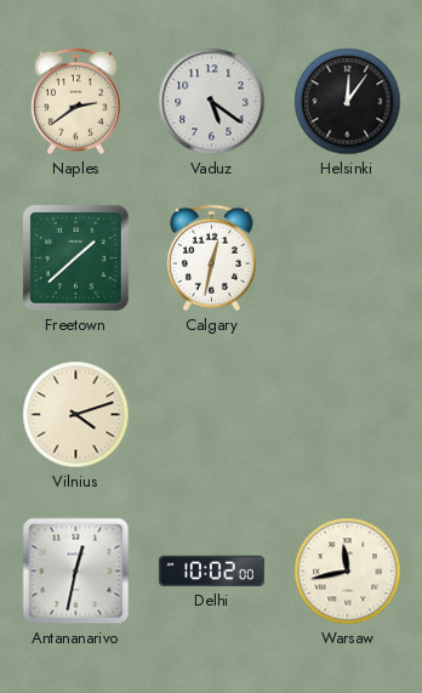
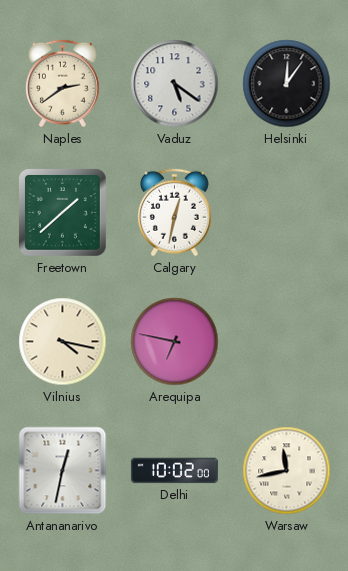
Vilnius: 4:12 -> 4:17
Arequipa: none -> 6:47
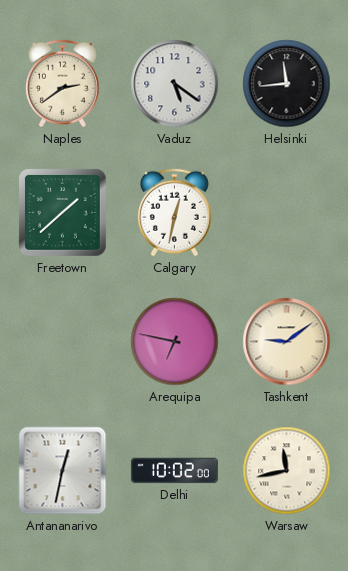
Helsinki: 12:06 -> 11:44
Vilnius: 4:17 -> none
Tashkent: none -> 9:09
